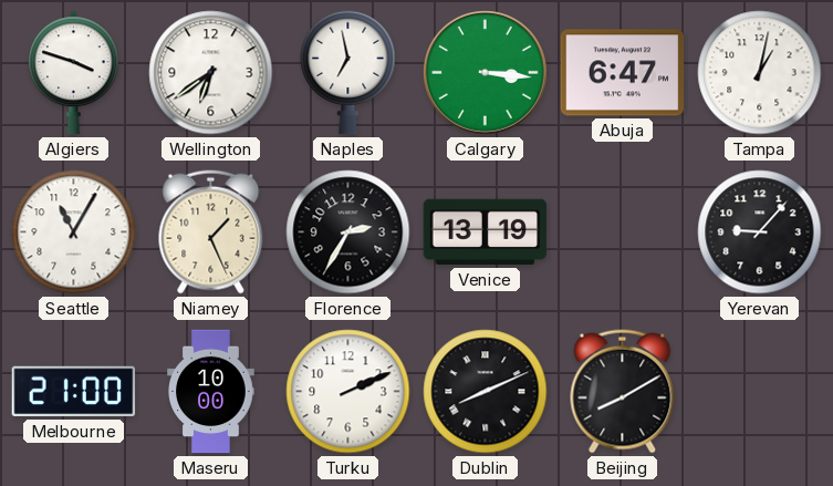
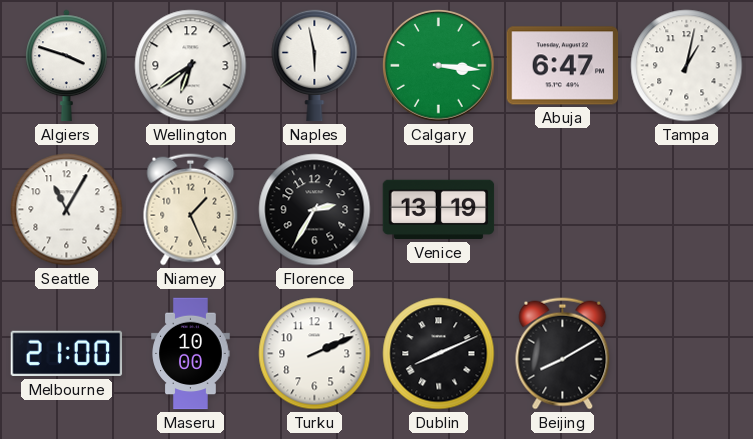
Naples: 6:58 -> 5:58
Yerevan: 9:07 -> none
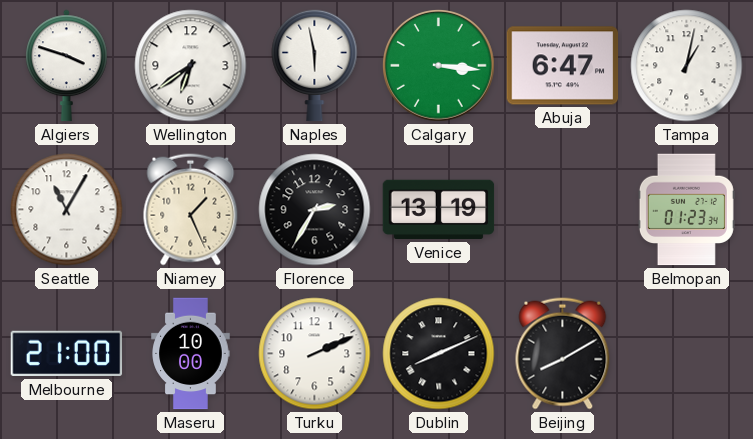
Belmopan: none -> 01:23
